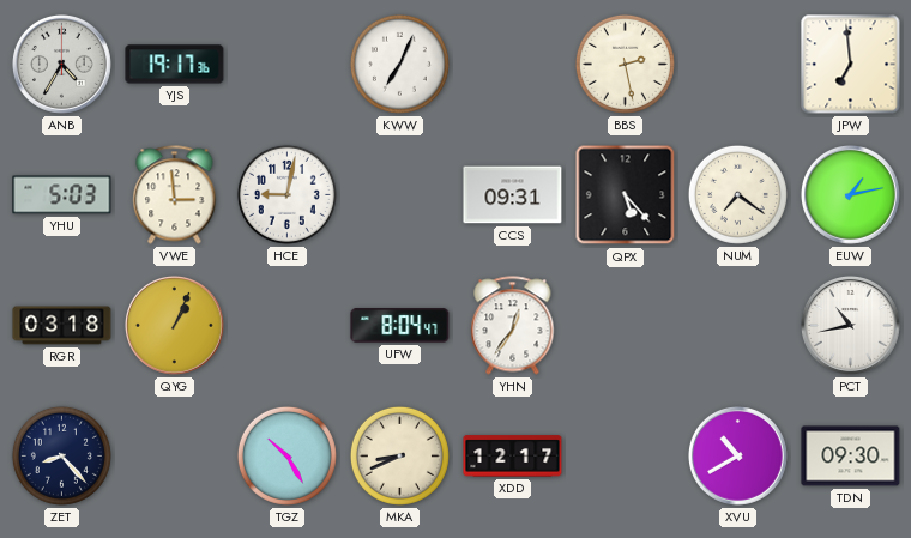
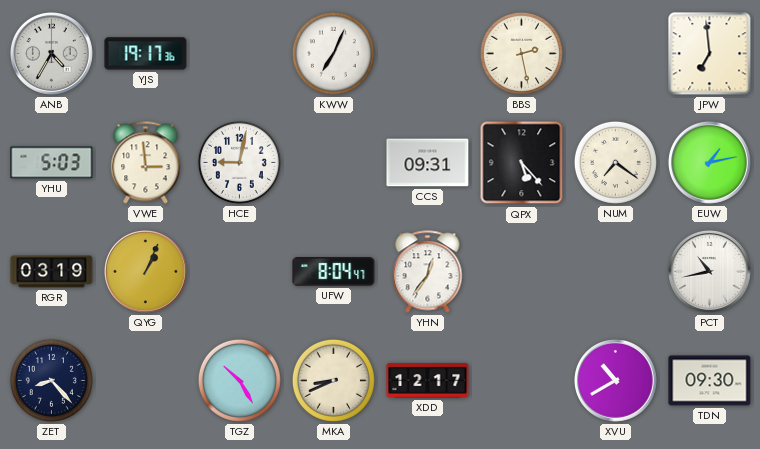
RGR: 03:18 -> 03:19
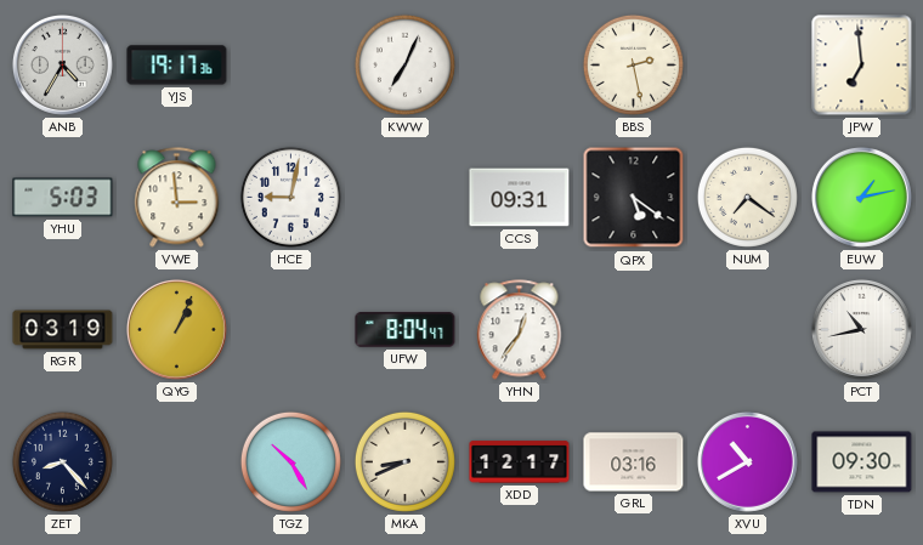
QPX: 5:23 -> 5:21
GRL: none -> 03:16
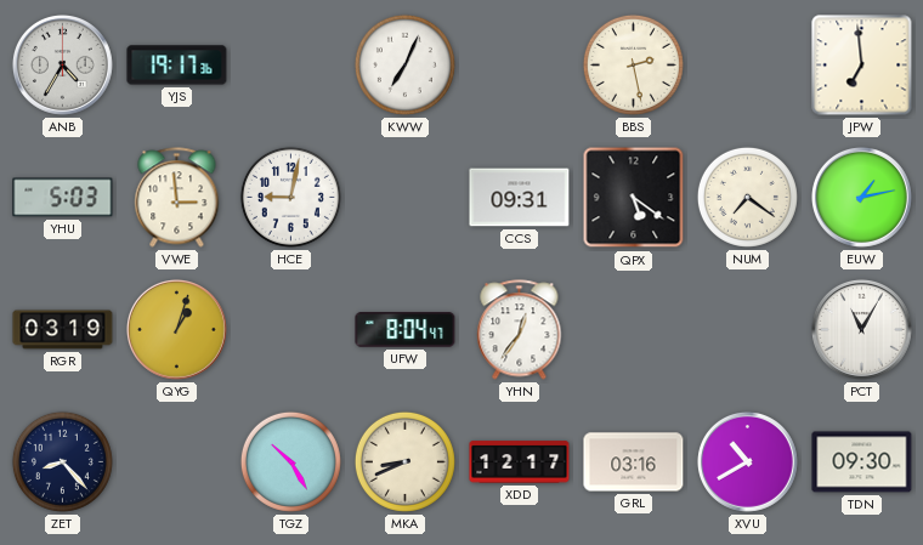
QYG: 1:04 -> 1:03
PCT: 10:43 -> 11:05
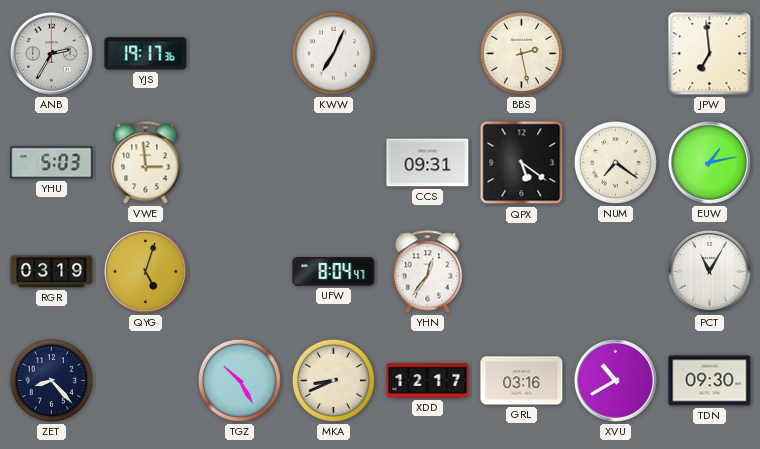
ANB: 4:35 -> 2:35
HCE: 9:02 -> none
QYG: 1:03 -> 5:03
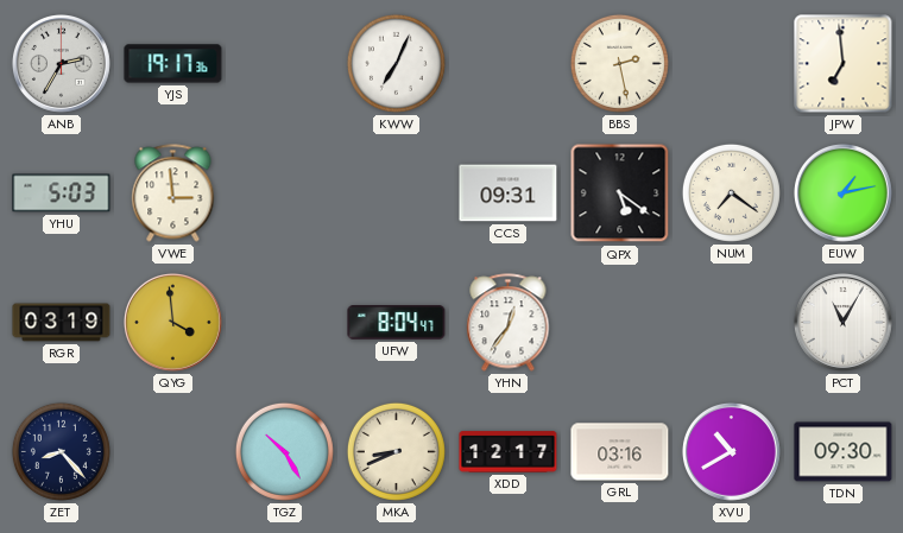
QYG: 5:03 -> 3:59
